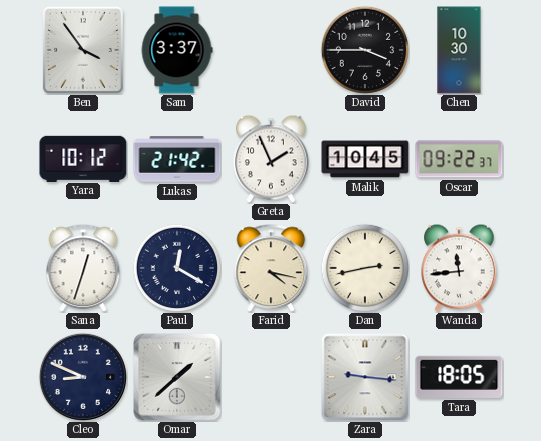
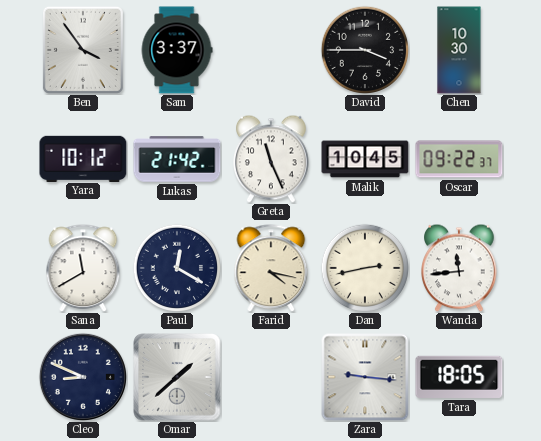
Greta: 1:56 -> 11:26
Sana: 12:33 -> 11:40
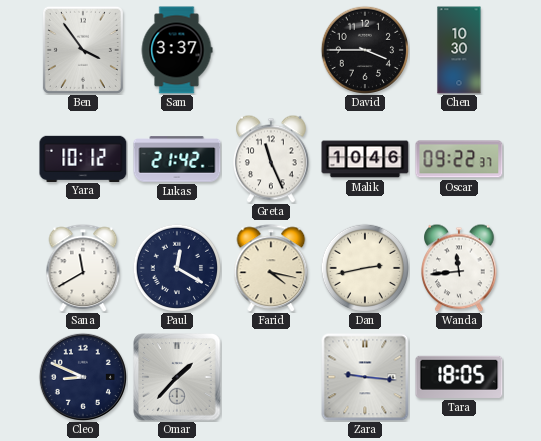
Malik: 10:45 -> 10:46
Omar: 1:38 -> 1:37
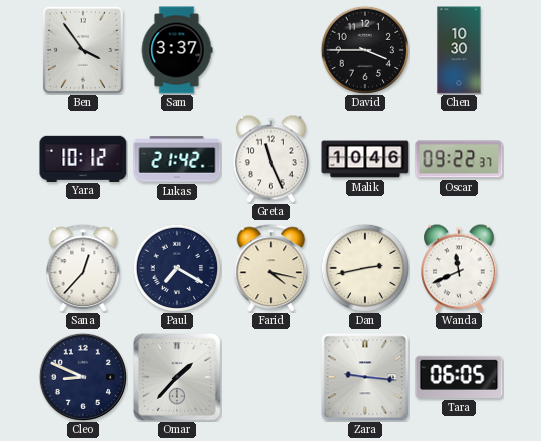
Sana: 11:40 -> 12:37
Paul: 12:20 -> 7:20
Wanda: 11:44 -> 11:41
Tara: 18:05 -> 06:05
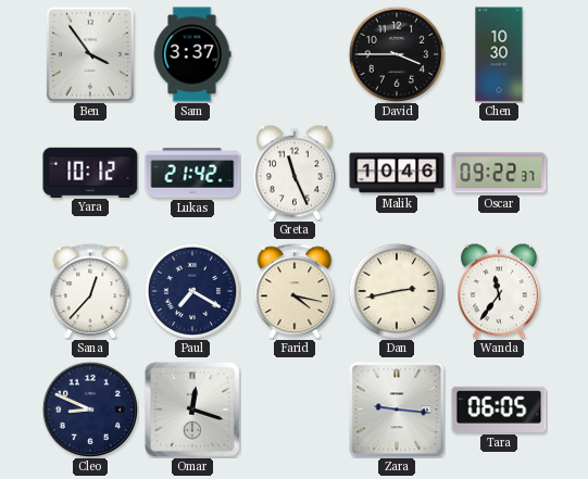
Wanda: 11:41 -> 11:36
Omar: 1:37 -> 12:18
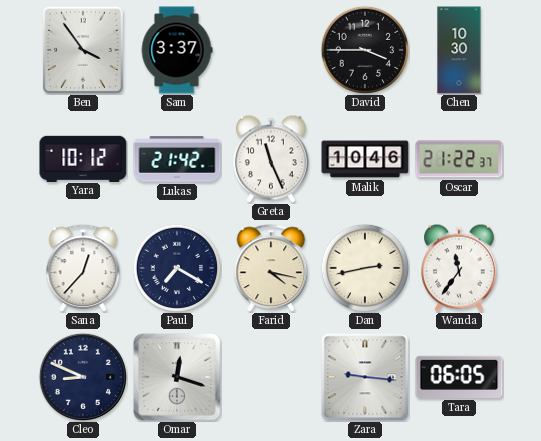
Oscar: 09:22 -> 21:22
